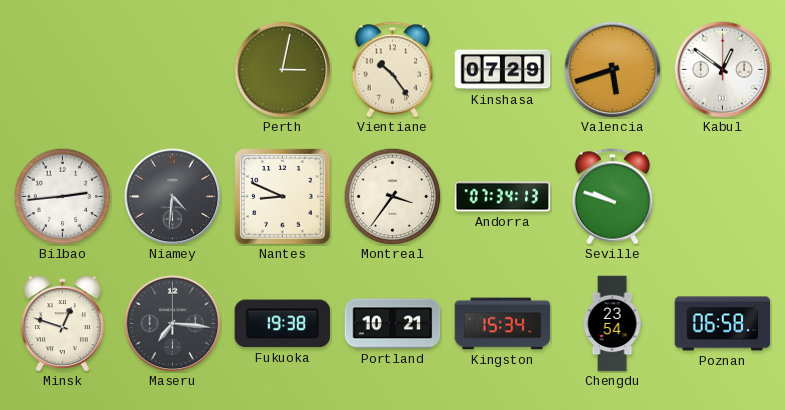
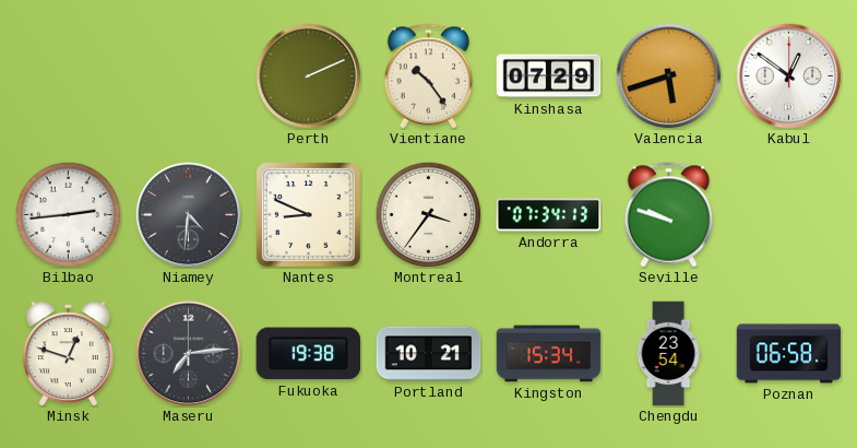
Perth: 3:02 -> 2:11
Maseru: 7:16 -> 7:14
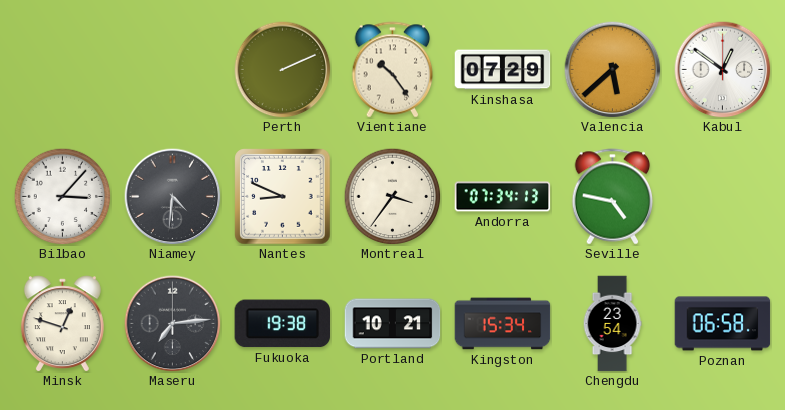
Valencia: 5:42 -> 5:38
Bilbao: 2:44 -> 3:07
Seville: 9:48 -> 4:47
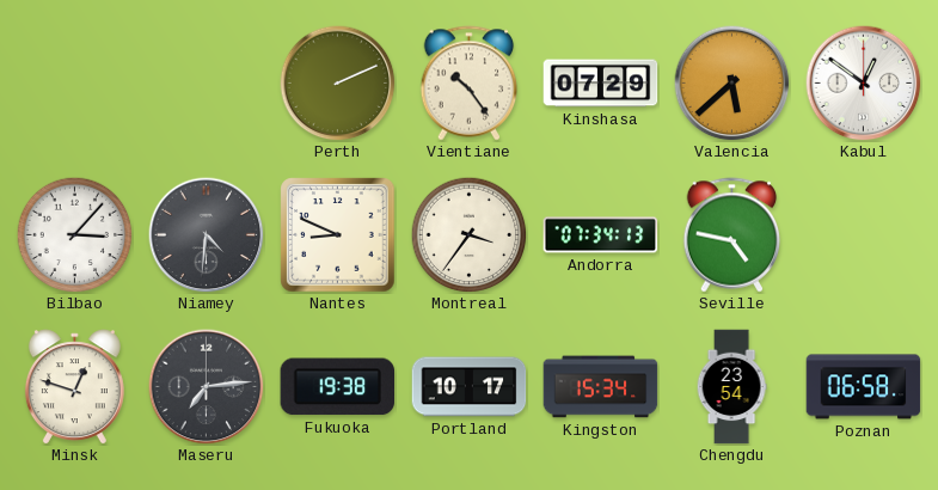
Portland: 10:21 -> 10:17
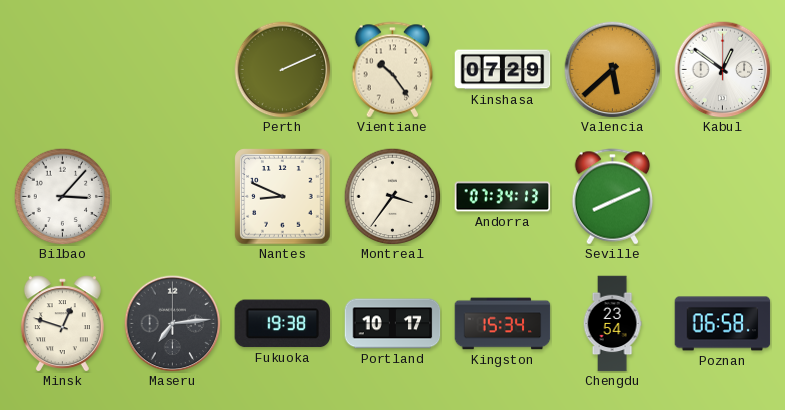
Niamey: 4:31 -> none
Seville: 4:47 -> 8:11
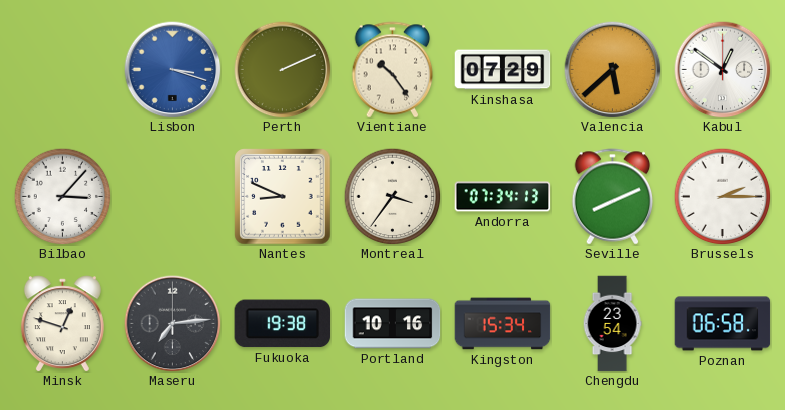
Lisbon: none -> 3:18
Brussels: none -> 2:15
Portland: 10:17 -> 10:16
